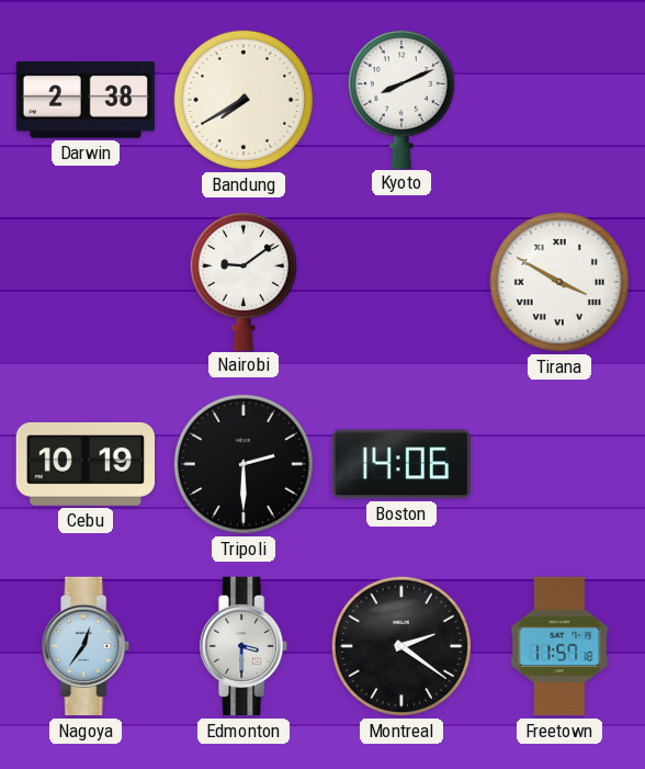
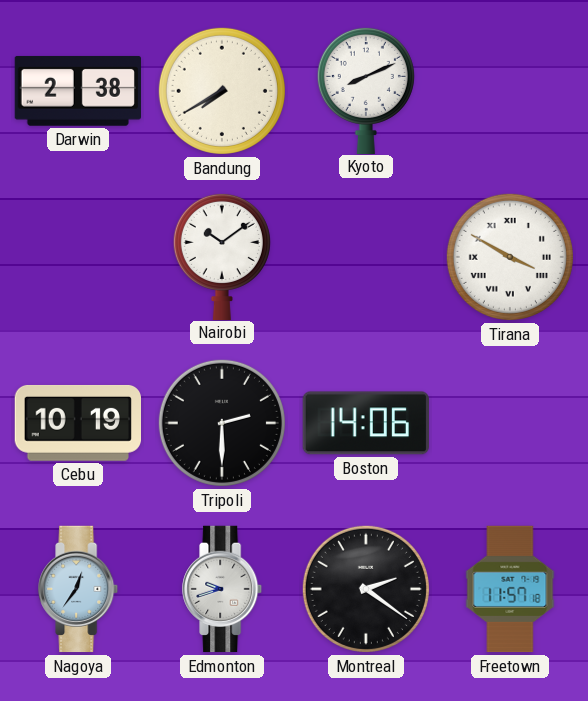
Nairobi: 9:09 -> 10:09
Edmonton: 3:30 -> 9:42
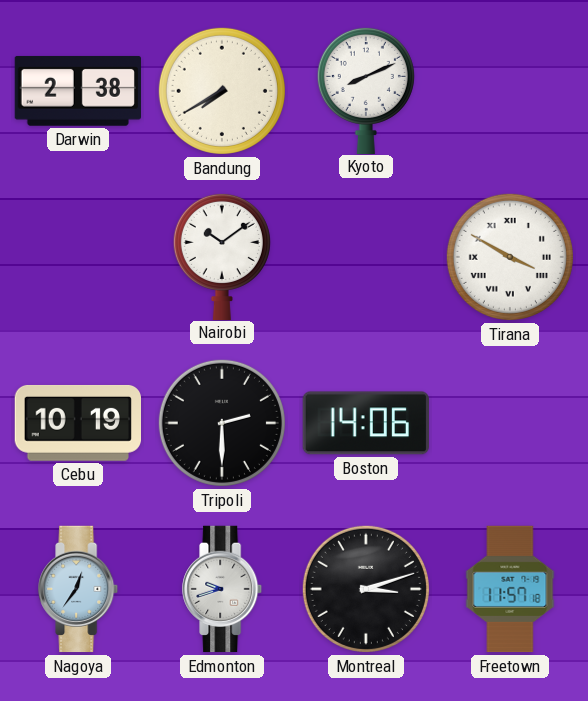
Montreal: 2:21 -> 3:12
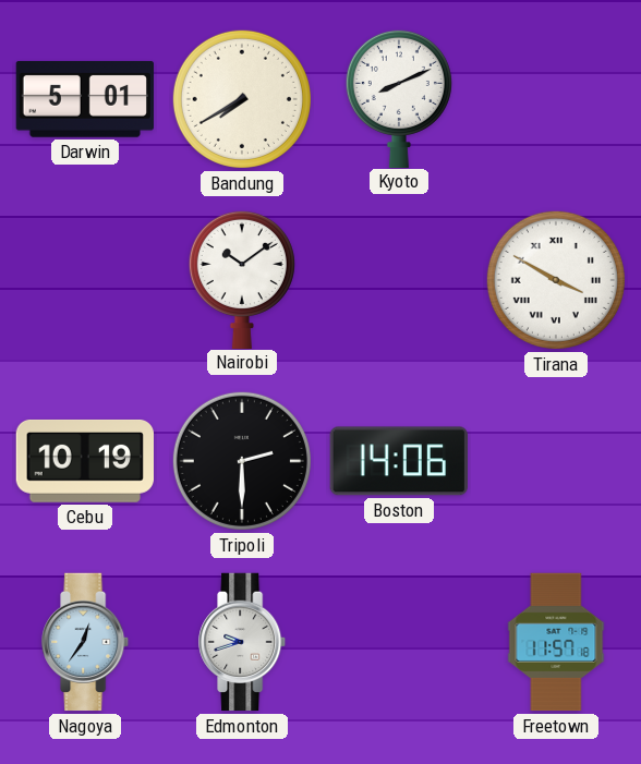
Darwin: 2:38 -> 5:01
Montreal: 3:12 -> none
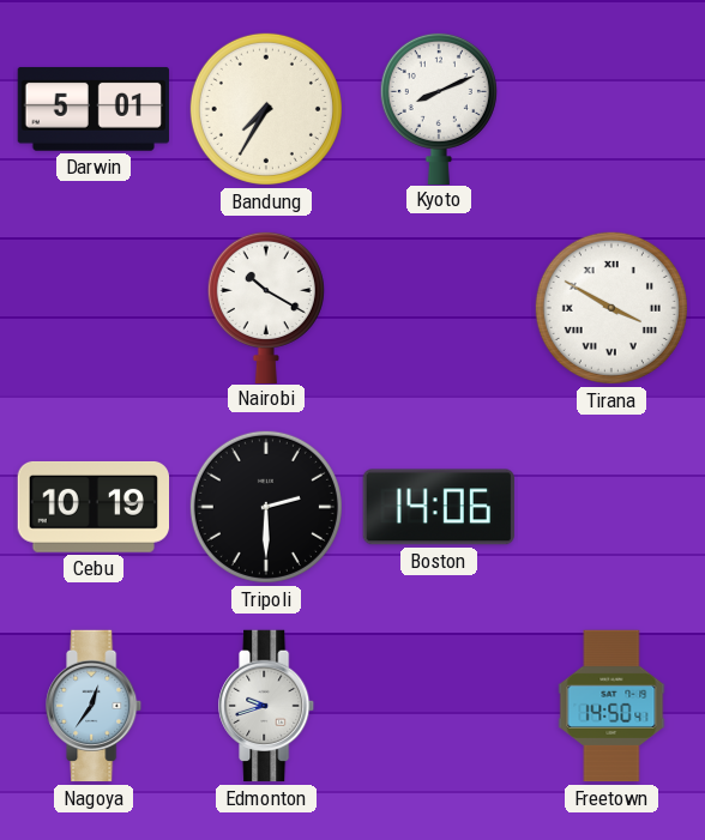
Bandung: 7:40 -> 7:35
Nairobi: 10:09 -> 10:20
Freetown: 11:57 -> 14:50
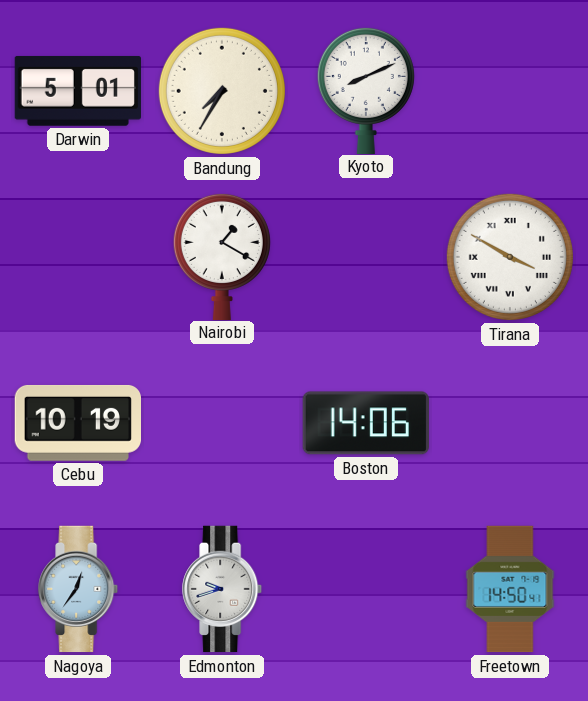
Nairobi: 10:20 -> 1:20
Tripoli: 2:30 -> none
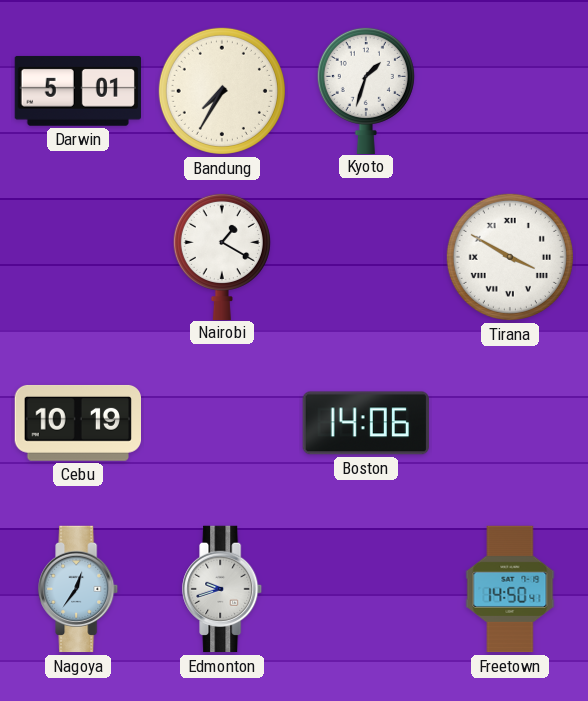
Kyoto: 8:11 -> 1:33
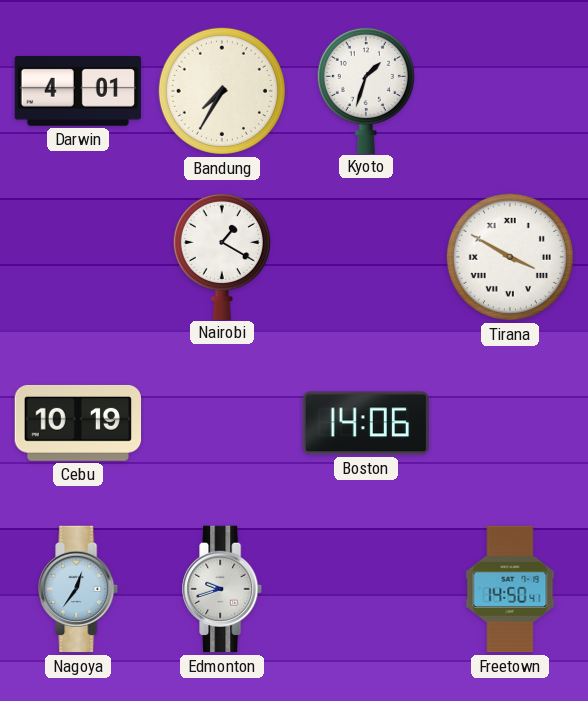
Darwin: 5:01 -> 4:01
